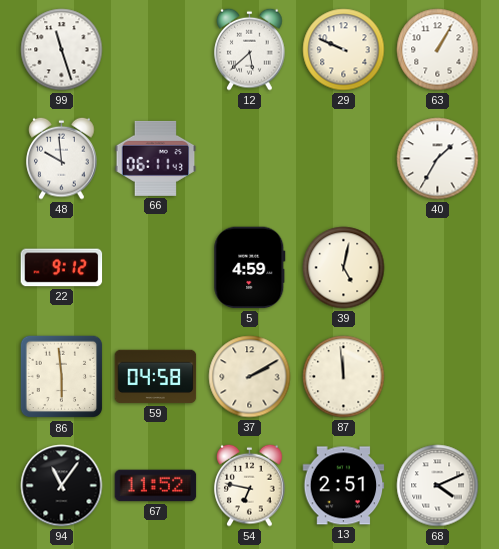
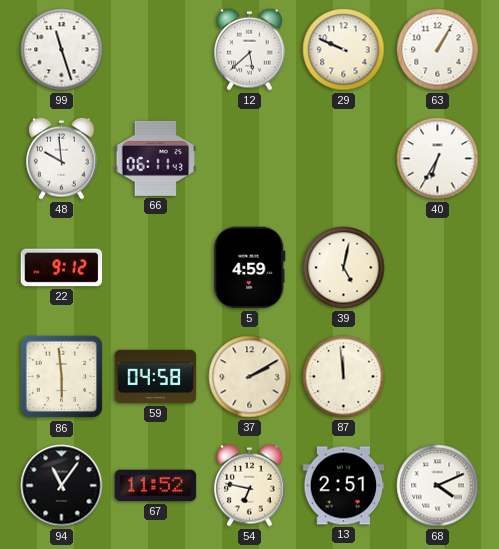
40: 1:35 -> 6:35
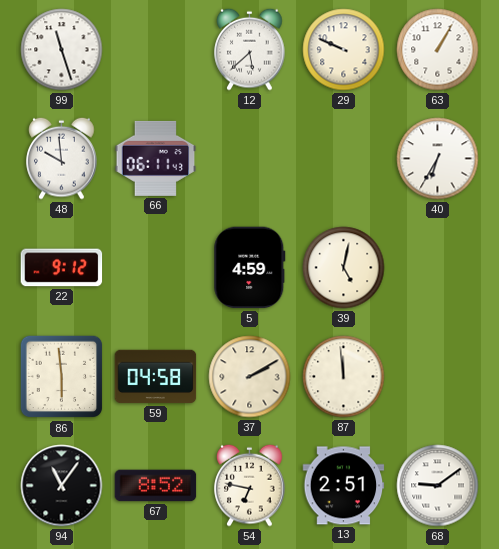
67: 11:52 -> 8:52
68: 4:11 -> 9:09
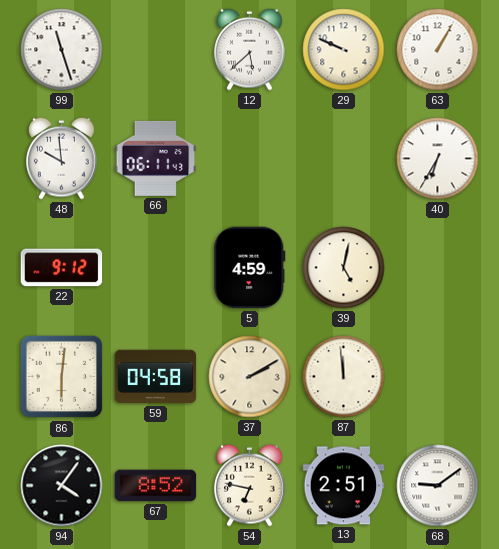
86: 5:59 -> 6:01
94: 11:06 -> 4:06
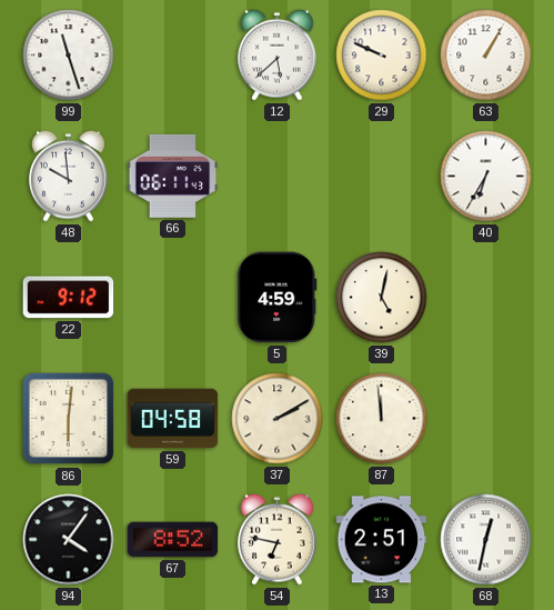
68: 9:09 -> 12:32
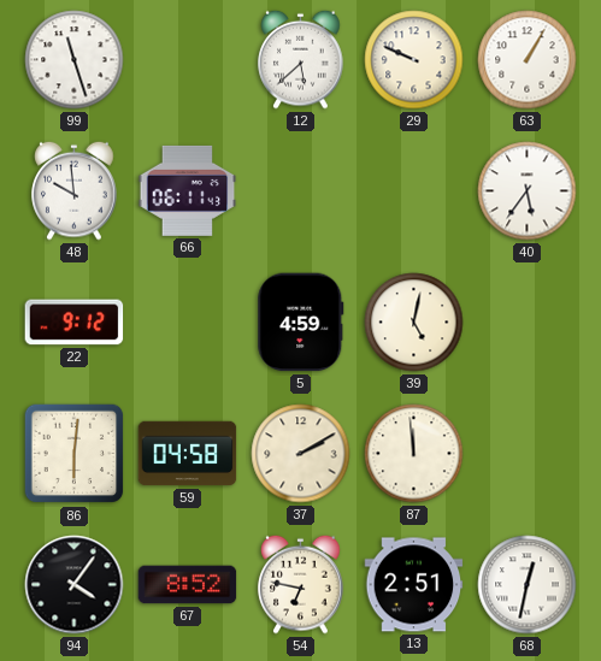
40: 6:35 -> 5:36
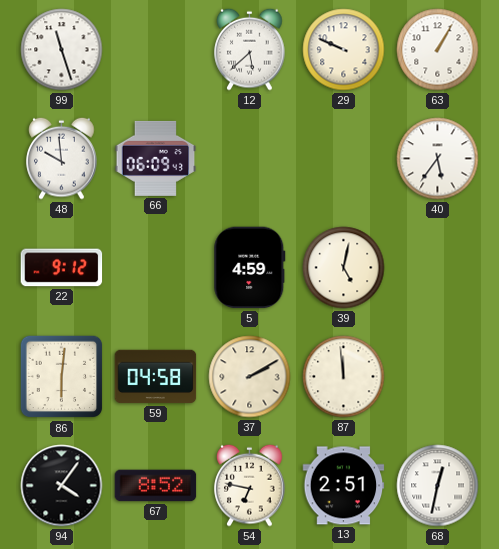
66: 06:11 -> 06:09
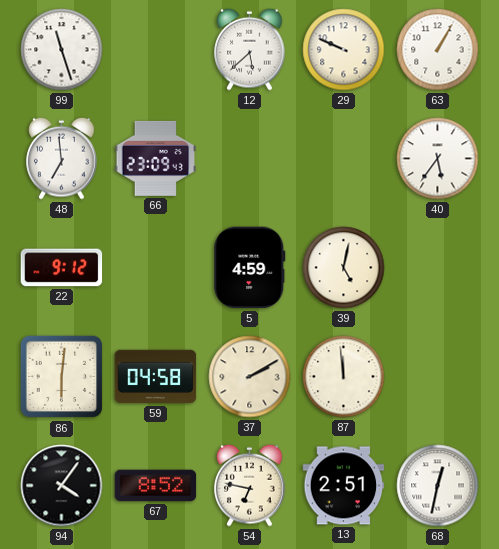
48: 9:59 -> 6:59
66: 06:09 -> 23:09
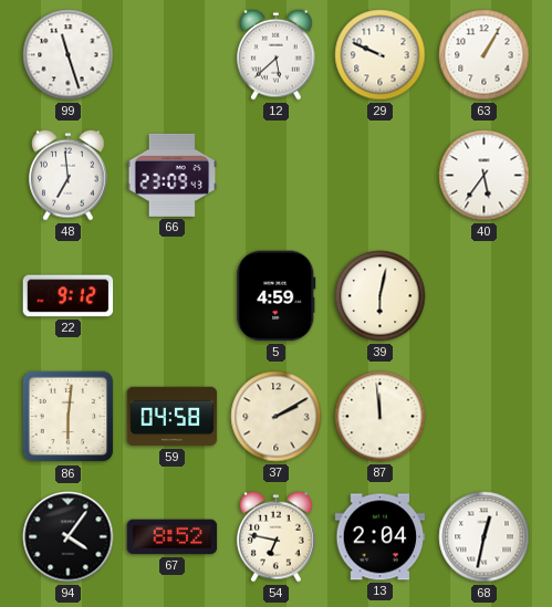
39: 5:02 -> 6:02
13: 2:51 -> 2:04
